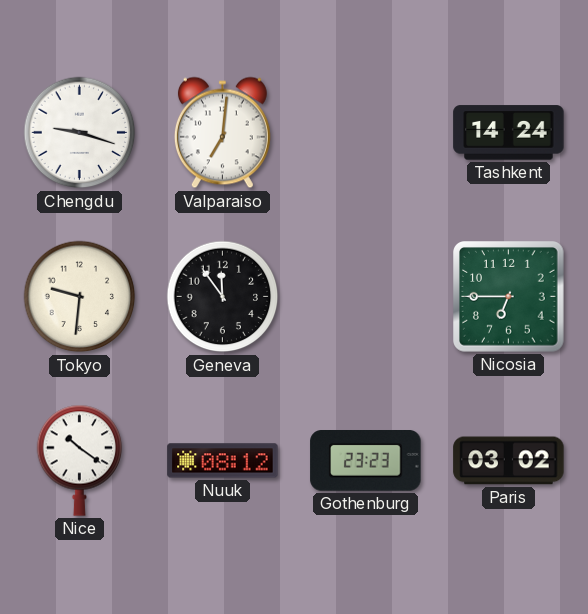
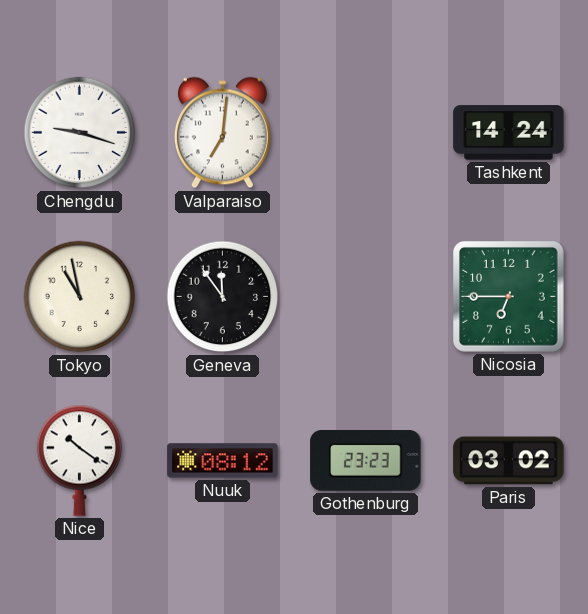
Tokyo: 9:31 -> 10:58
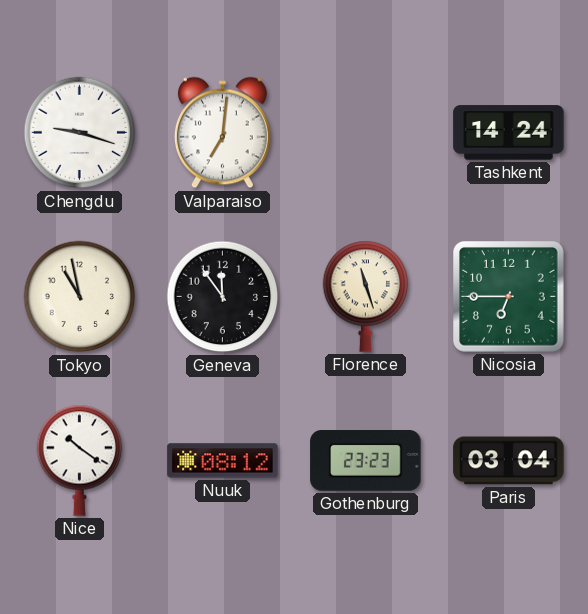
Florence: none -> 11:27
Paris: 03:02 -> 03:04
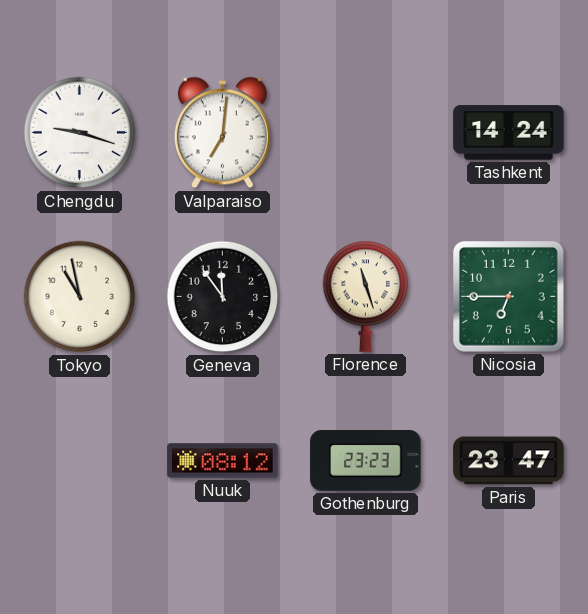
Nice: 10:21 -> none
Paris: 03:04 -> 23:47
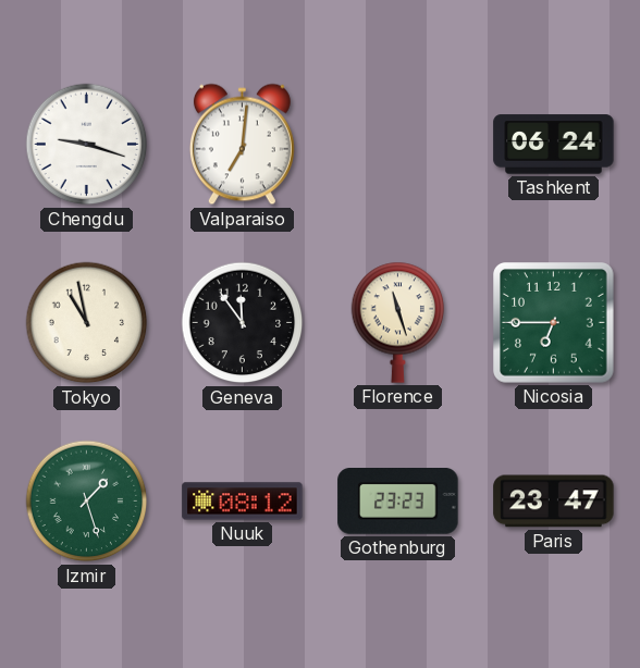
Tashkent: 14:24 -> 06:24
Izmir: none -> 1:27
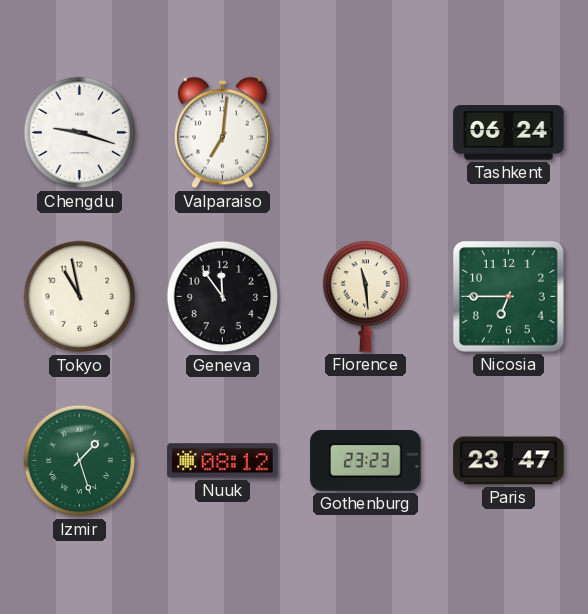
Florence: 11:27 -> 11:29
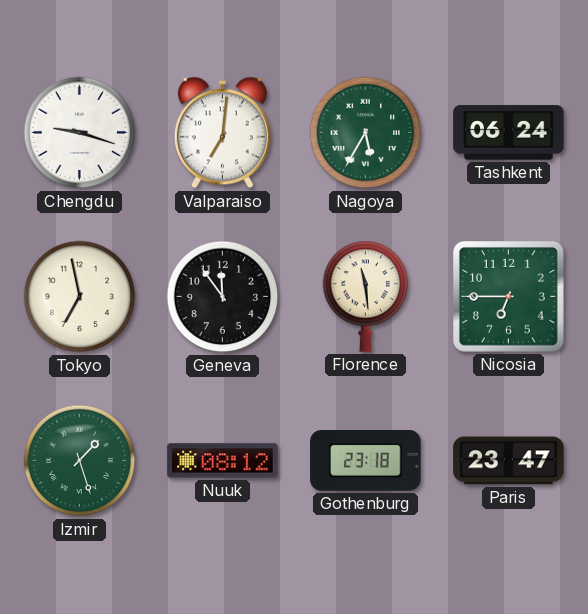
Nagoya: none -> 5:35
Tokyo: 10:58 -> 6:58
Gothenburg: 23:23 -> 23:18
